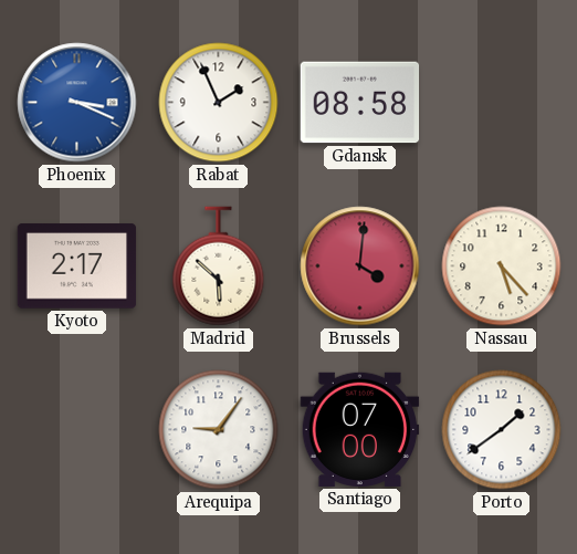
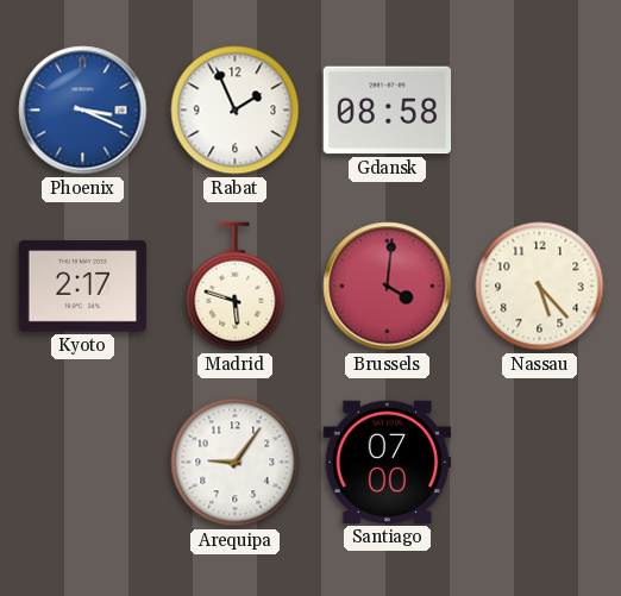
Madrid: 5:52 -> 5:48
Porto: 1:39 -> none
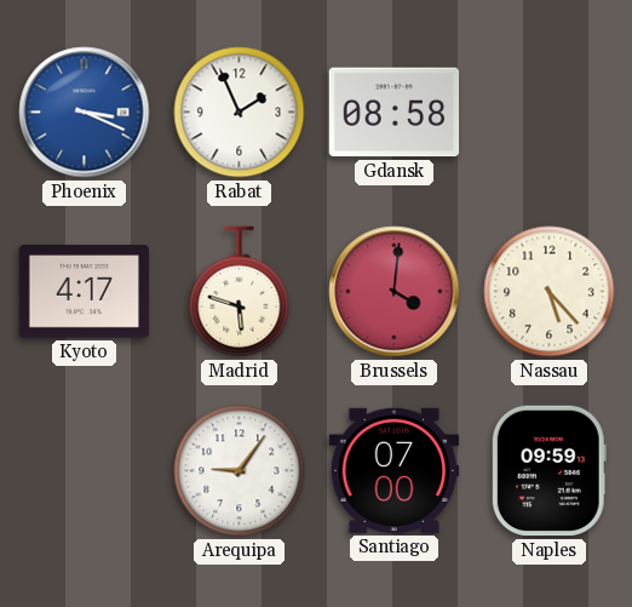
Kyoto: 2:17 -> 4:17
Naples: none -> 09:59
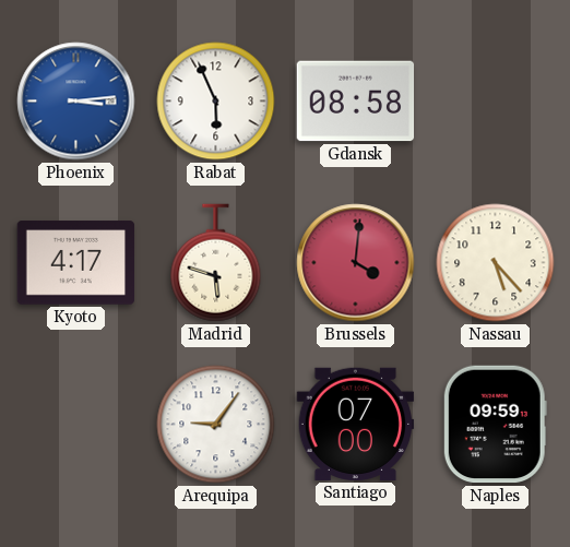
Phoenix: 3:19 -> 3:14
Rabat: 1:56 -> 5:56
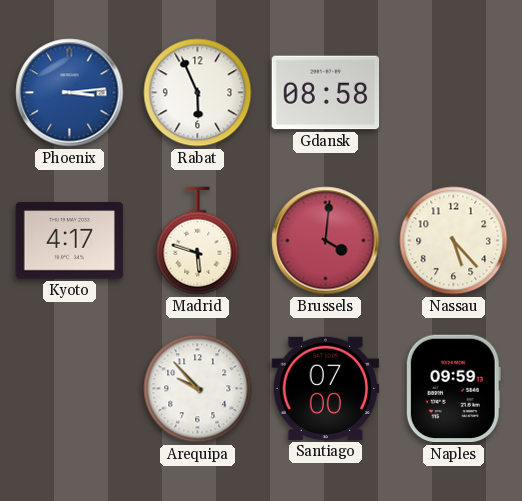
Arequipa: 9:06 -> 9:53
